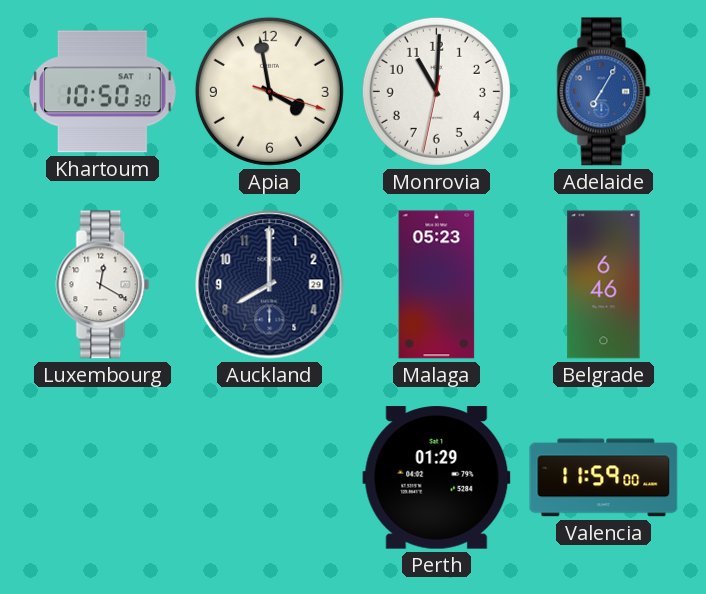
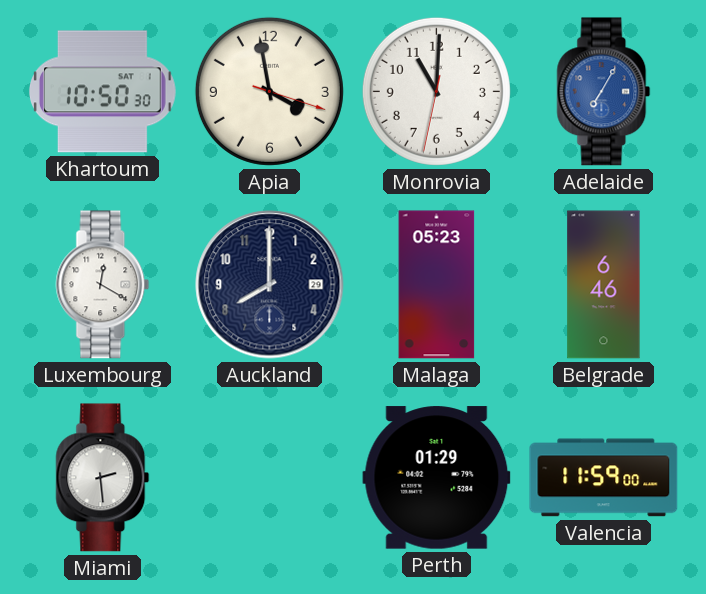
Miami: none -> 2:29
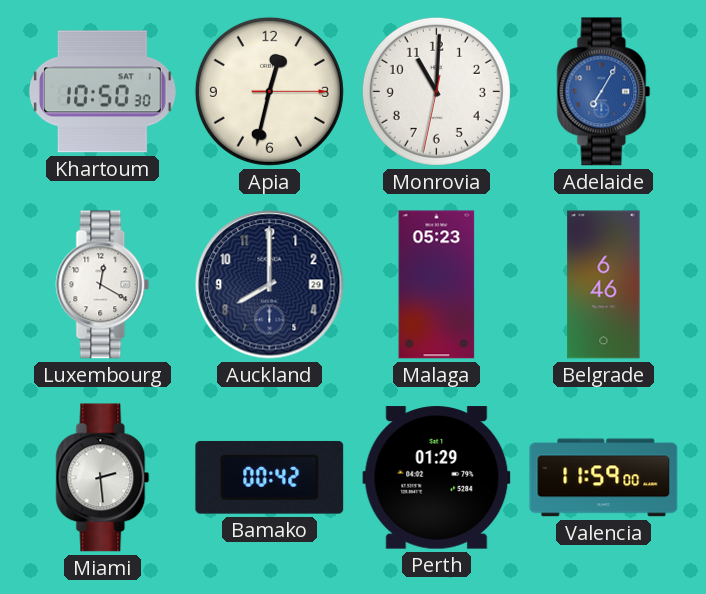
Apia: 3:58 -> 12:32
Bamako: none -> 00:42
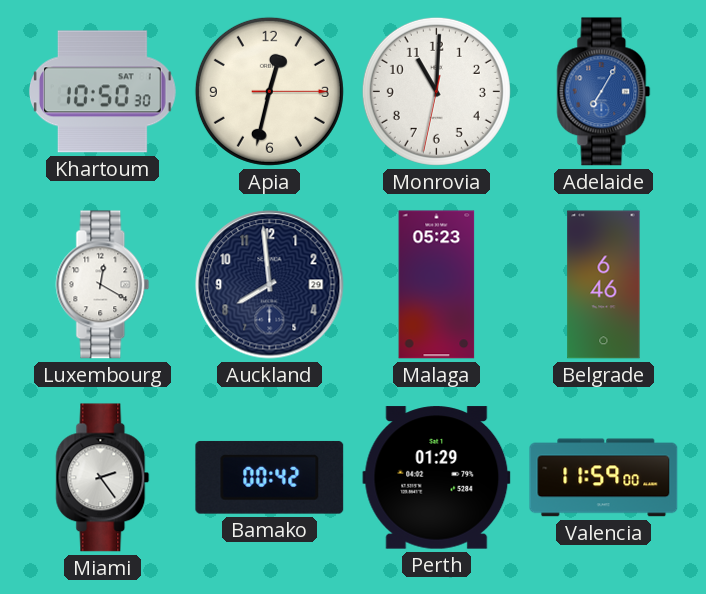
Auckland: 8:00 -> 7:59
Miami: 2:29 -> 2:24
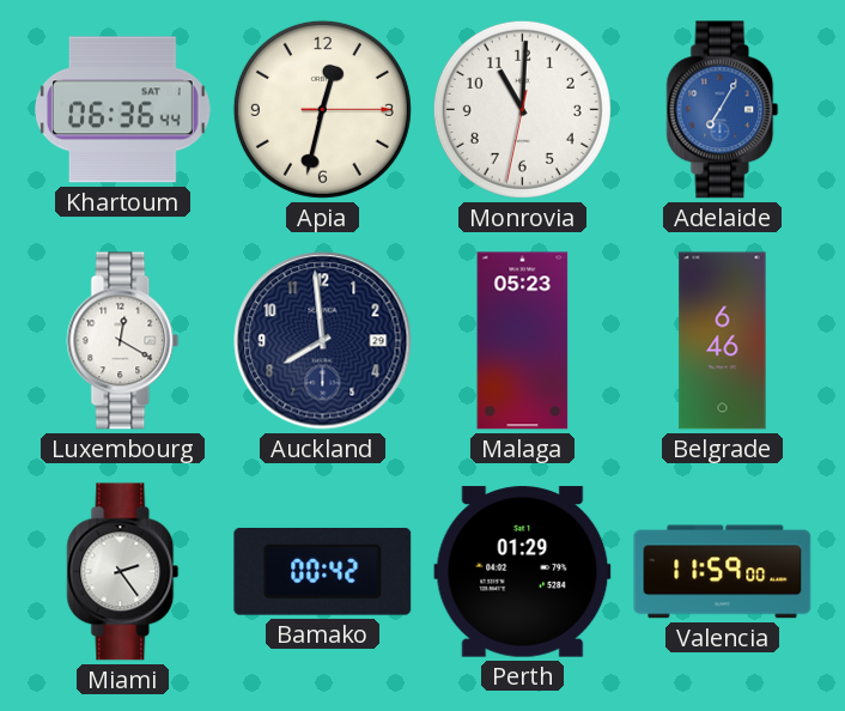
Khartoum: 10:50 -> 06:36
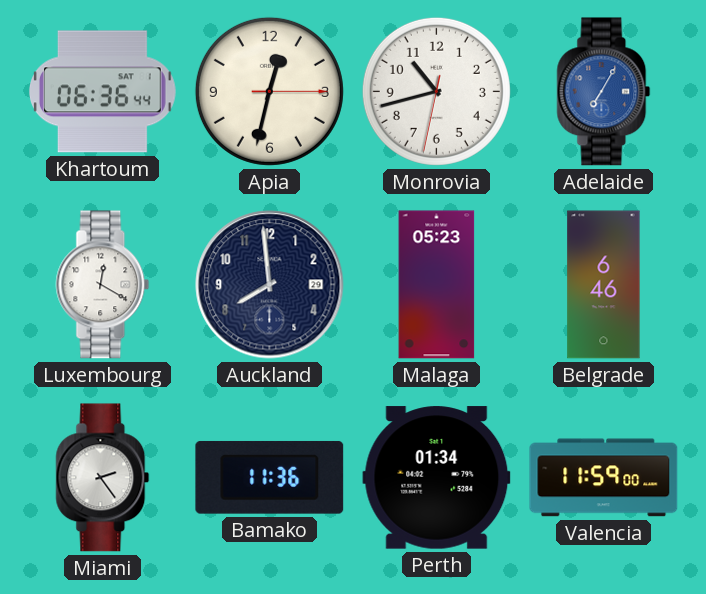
Monrovia: 11:00 -> 10:42
Bamako: 00:42 -> 11:36
Perth: 01:29 -> 01:34
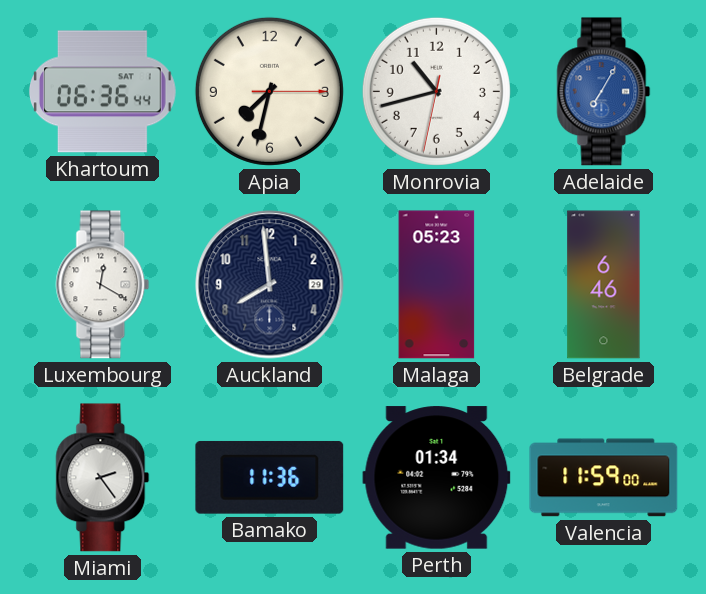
Apia: 12:32 -> 7:32
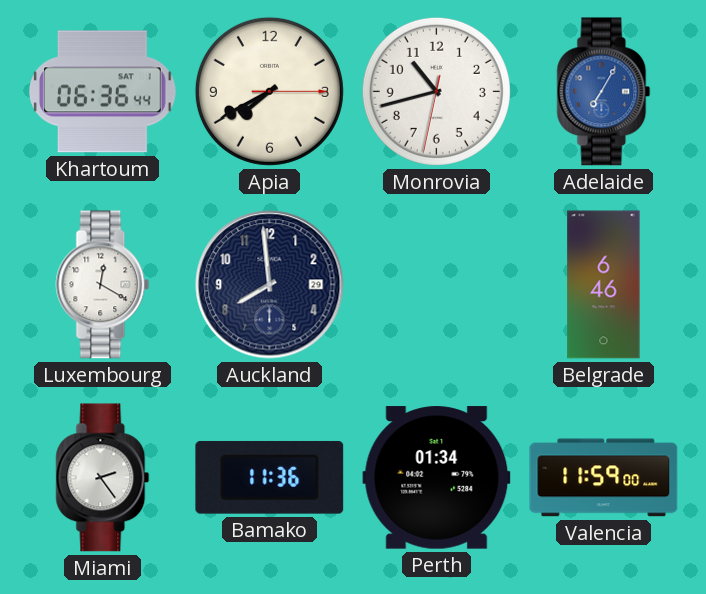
Apia: 7:32 -> 7:40
Malaga: 05:23 -> none
